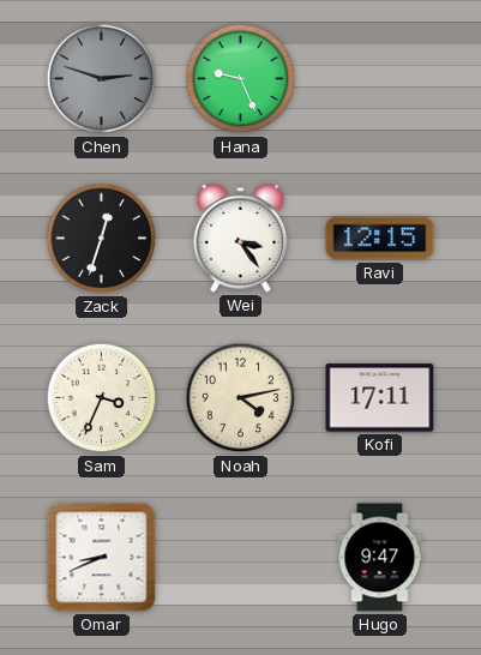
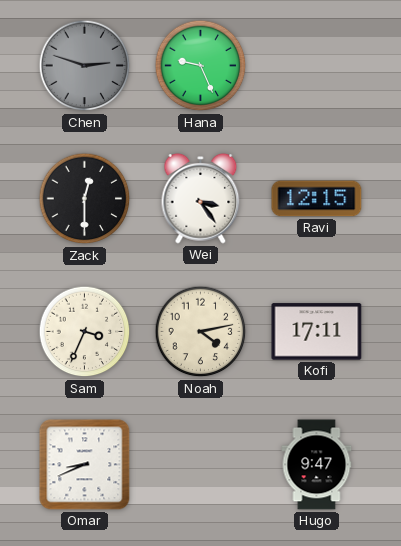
Zack: 12:33 -> 12:30
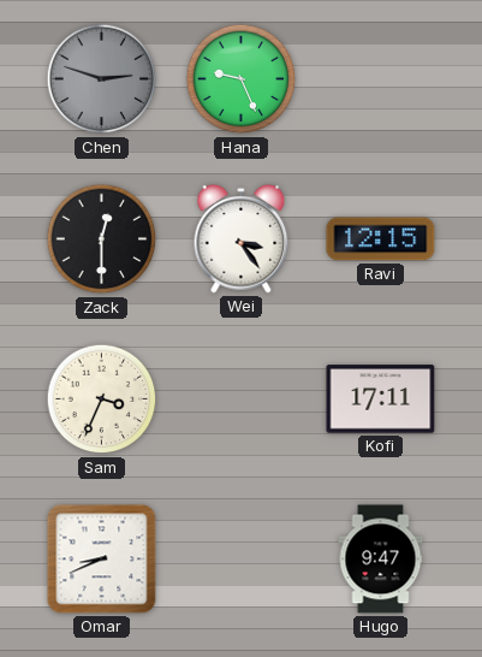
Noah: 4:13 -> none
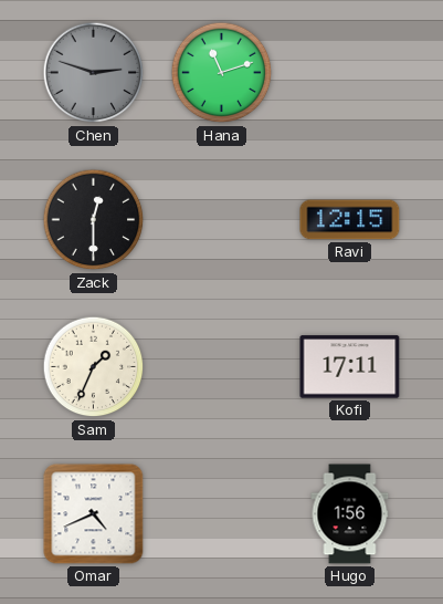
Hana: 9:26 -> 11:12
Wei: 3:24 -> none
Sam: 3:34 -> 1:34
Omar: 8:41 -> 4:41
Hugo: 9:47 -> 1:56
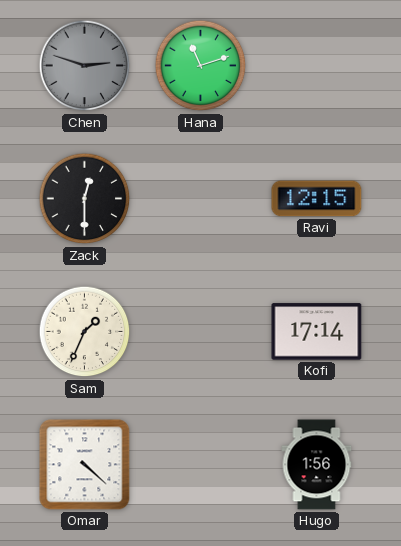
Kofi: 17:11 -> 17:14
Omar: 4:41 -> 4:22
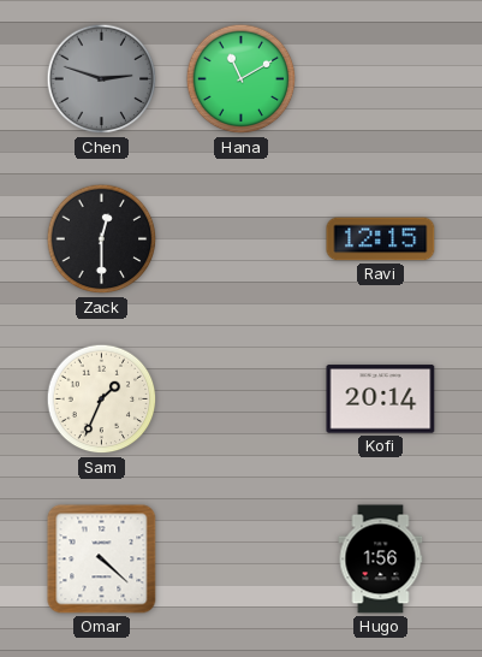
Hana: 11:12 -> 11:10
Kofi: 17:14 -> 20:14
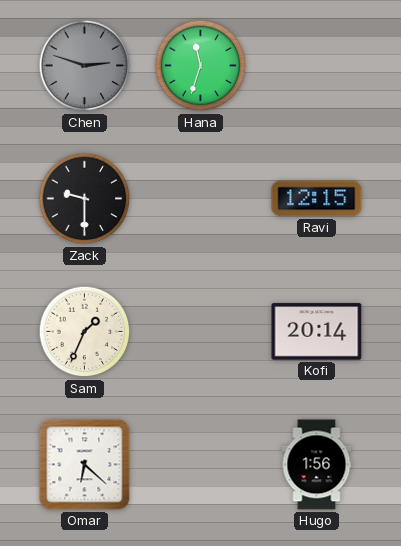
Hana: 11:10 -> 11:33
Zack: 12:30 -> 9:30
Omar: 4:22 -> 6:22
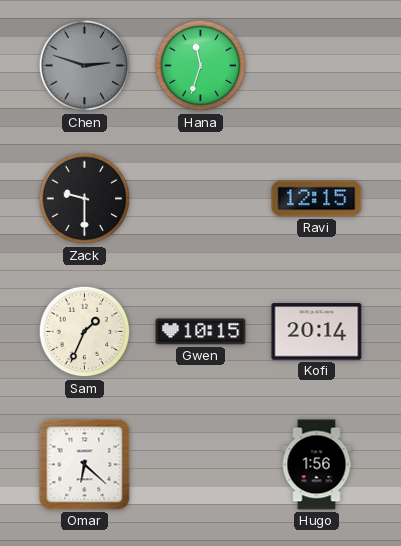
Gwen: none -> 10:15
